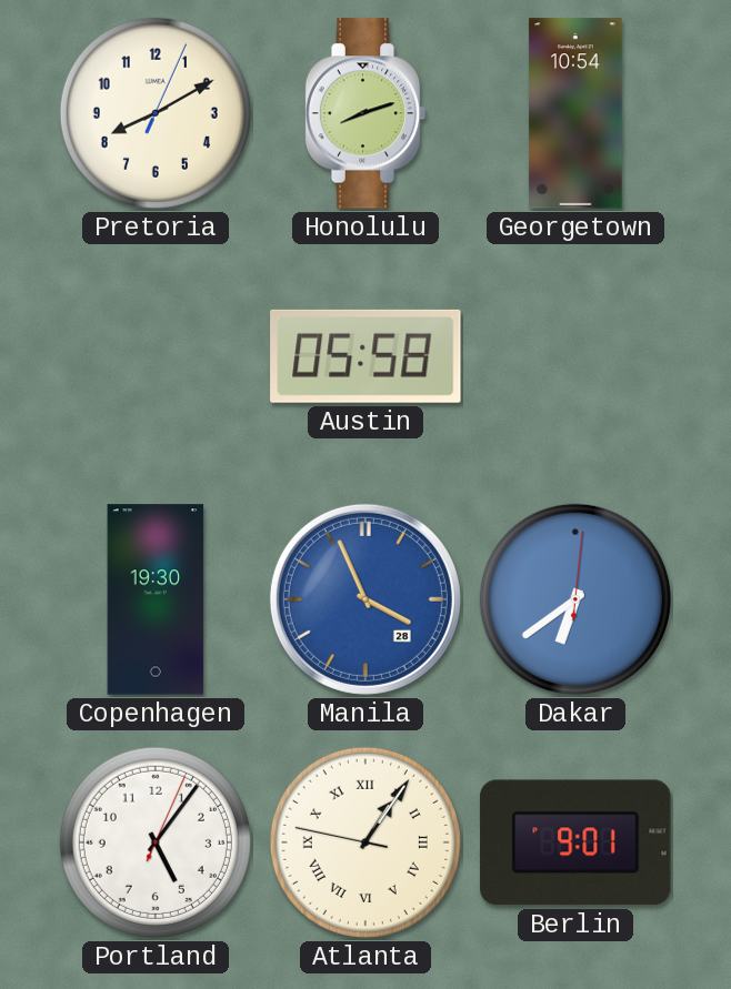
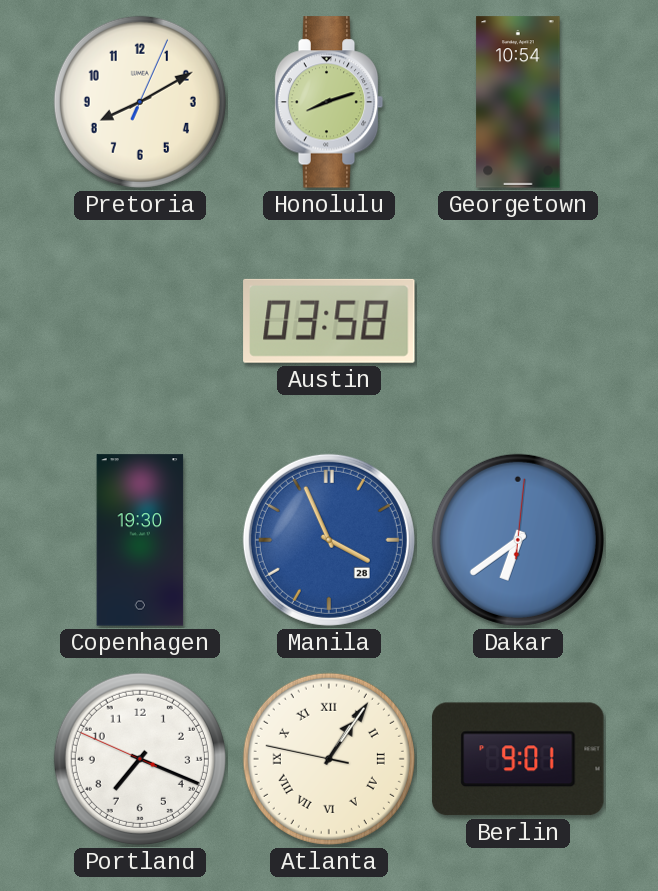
Austin: 05:58 -> 03:58
Portland: 5:06 -> 7:18
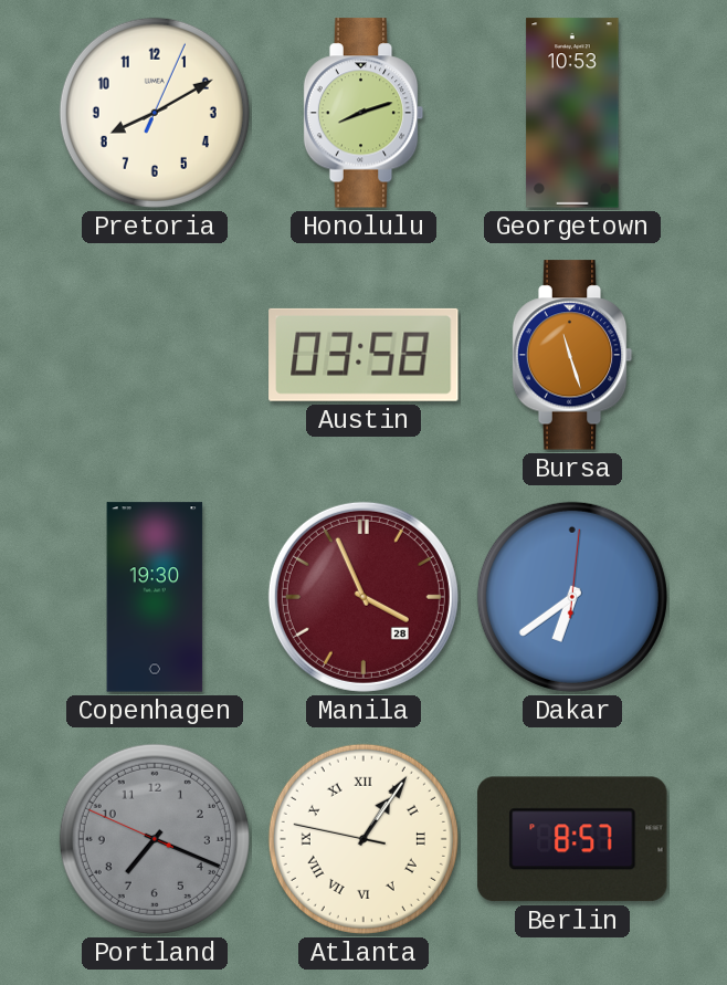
Georgetown: 10:54 -> 10:53
Bursa: none -> 11:27
Manila dial: blue -> burgundy
Portland dial: white -> grey
Berlin: 9:01 -> 8:57
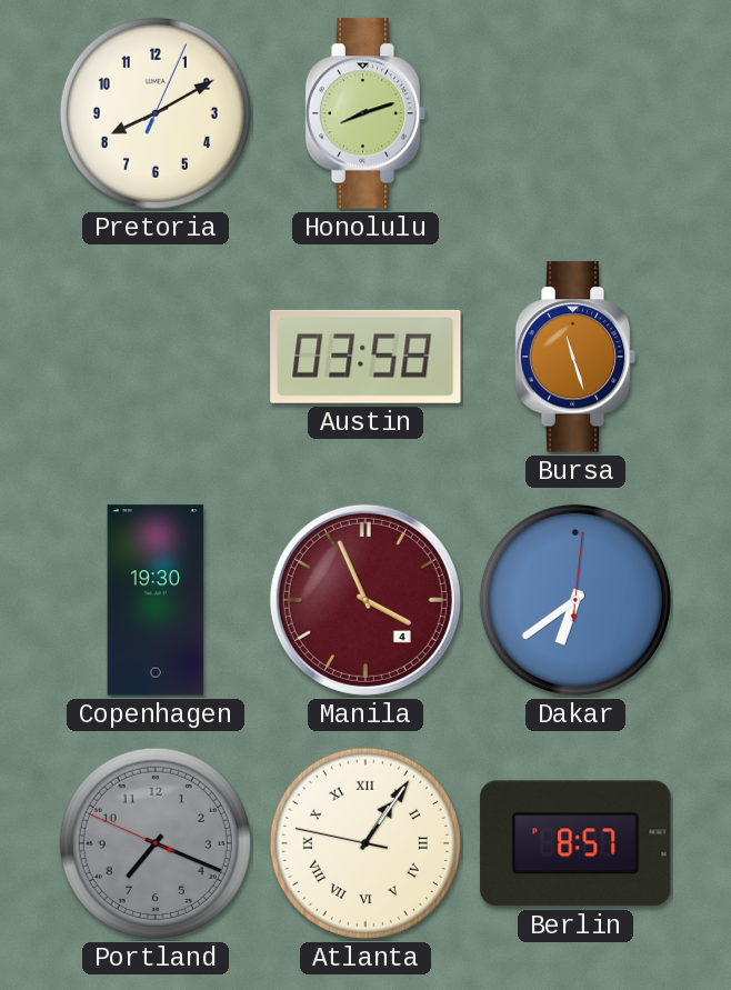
Georgetown: 10:53 -> none
Manila date: 28 -> 4
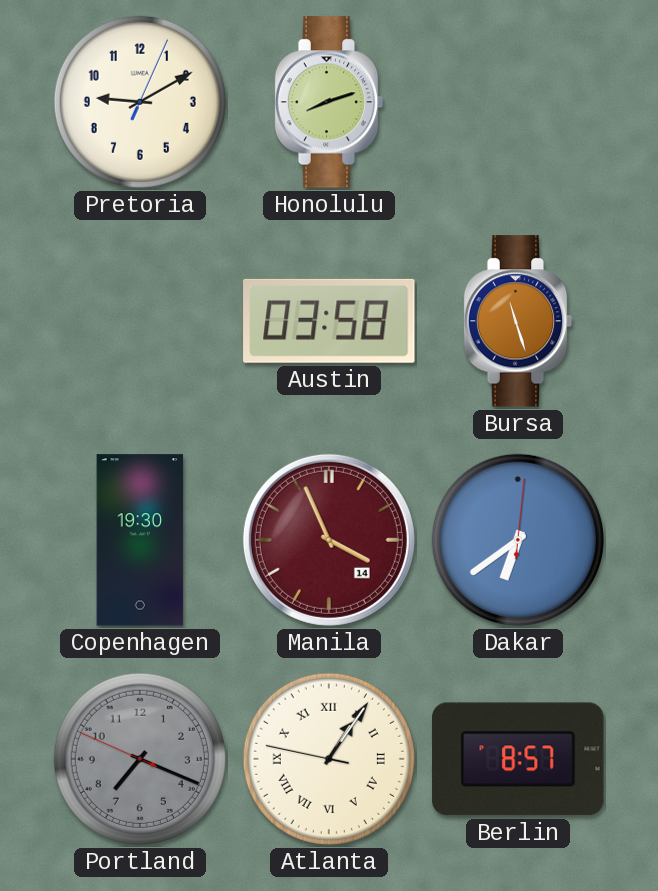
Pretoria: 8:10 -> 9:10
Manila date: 4 -> 14
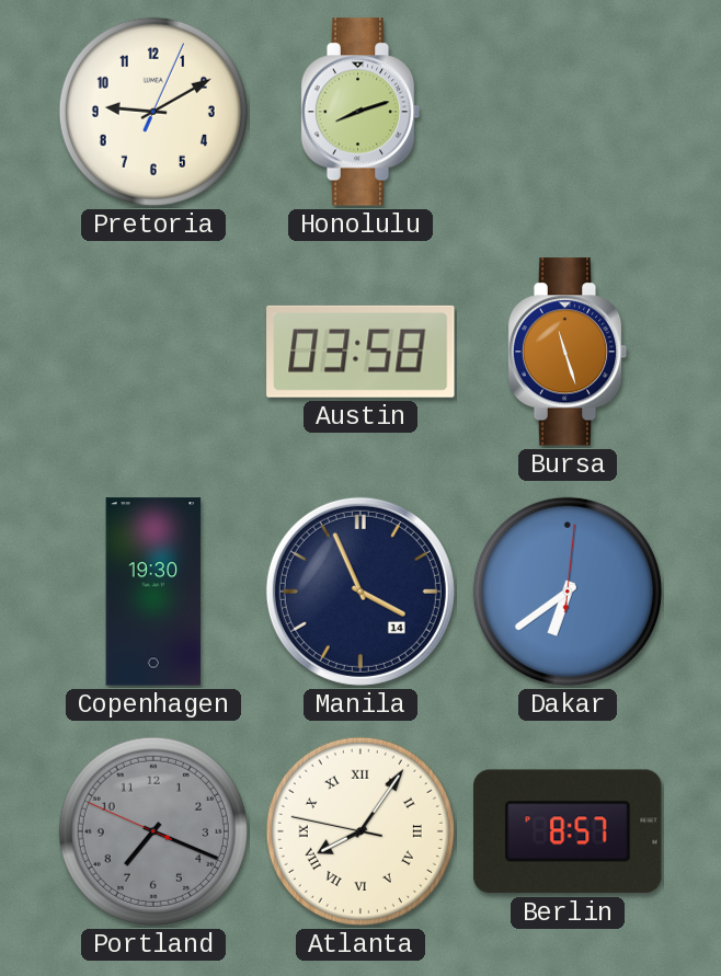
Manila dial: burgundy -> navy
Atlanta: 1:05 -> 8:05
